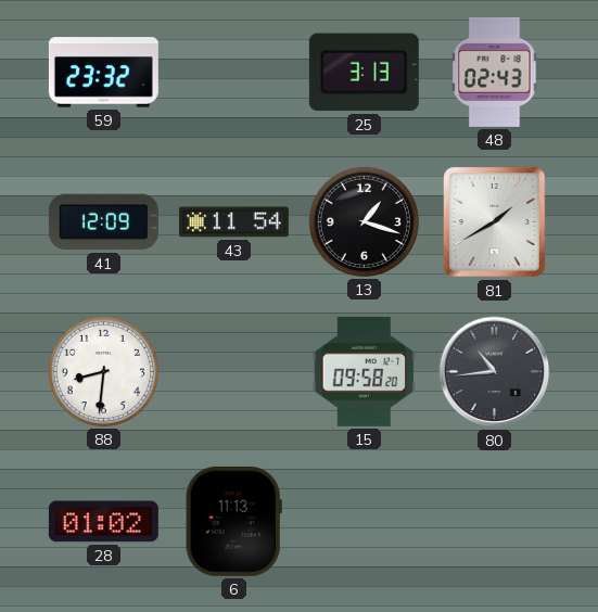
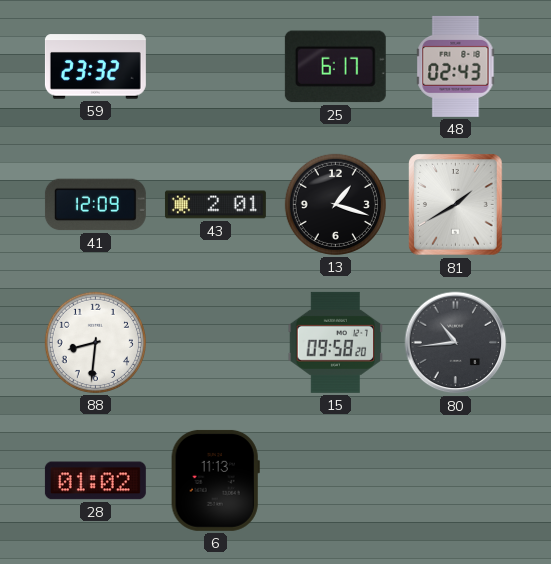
25: 3:13 -> 6:17
43: 11:54 -> 2:01
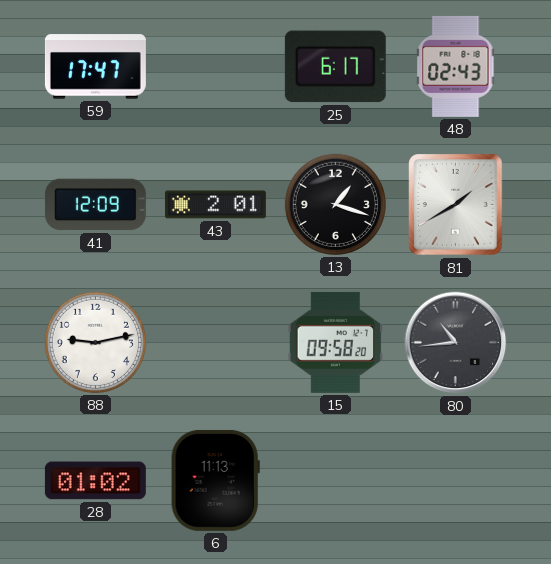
59: 23:32 -> 17:47
88: 8:31 -> 9:13
